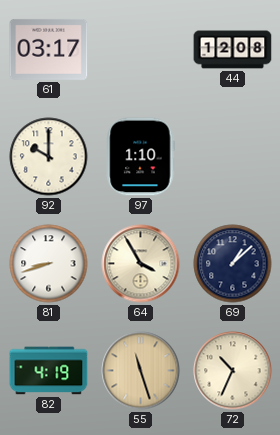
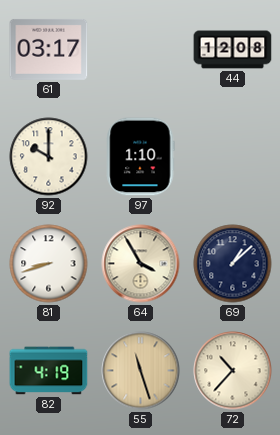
72: 10:34 -> 10:37
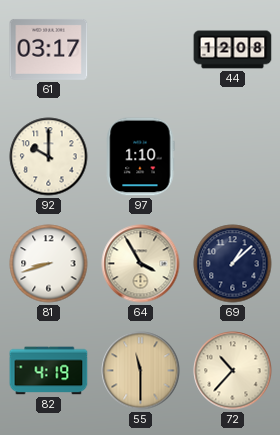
55: 11:27 -> 11:30
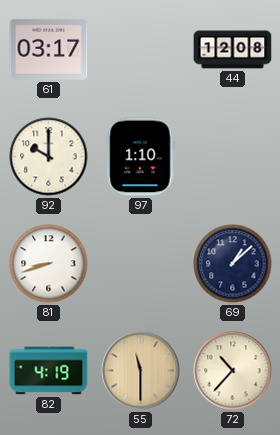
64: 3:55 -> none
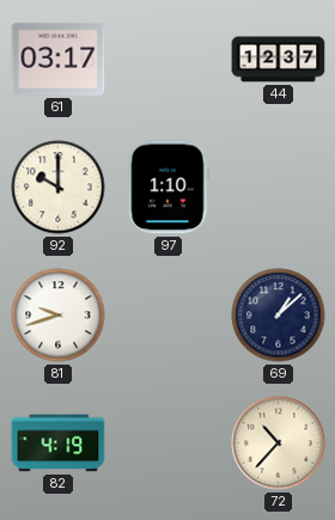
44: 12:08 -> 12:37
81: 8:42 -> 9:42
55: 11:30 -> none
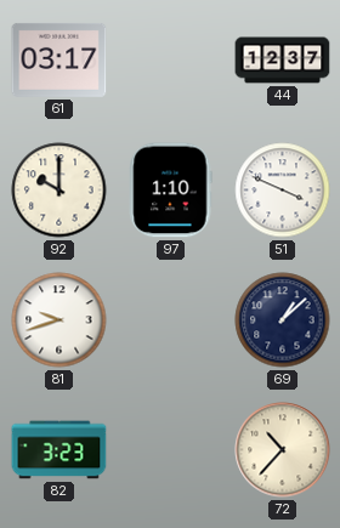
51: none -> 3:49
82: 4:19 -> 3:23
